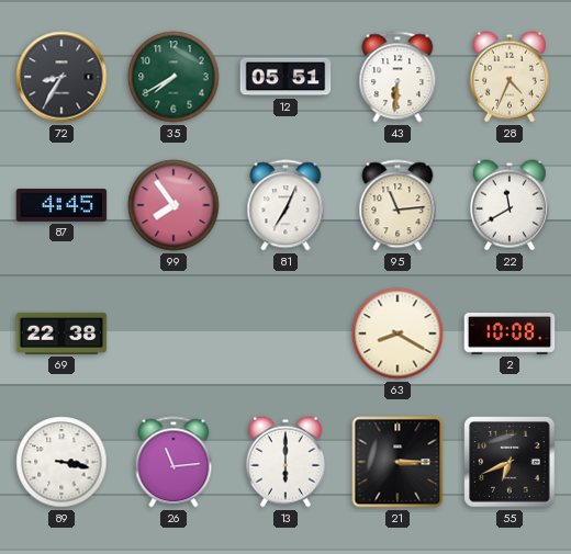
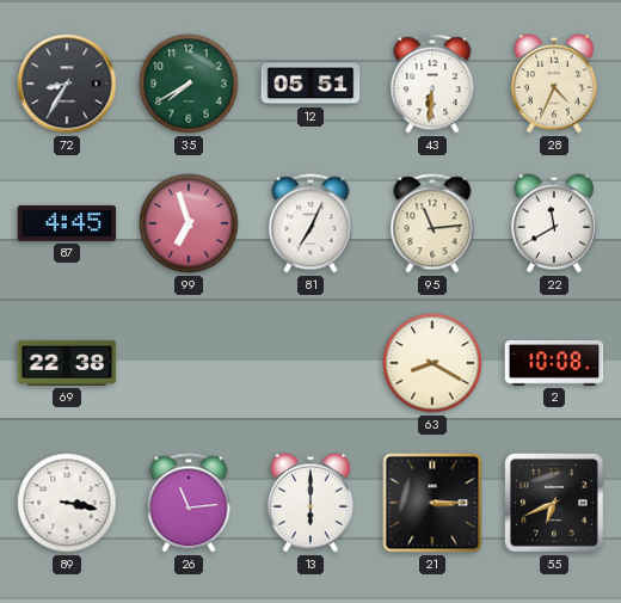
99: 7:54 -> 6:57
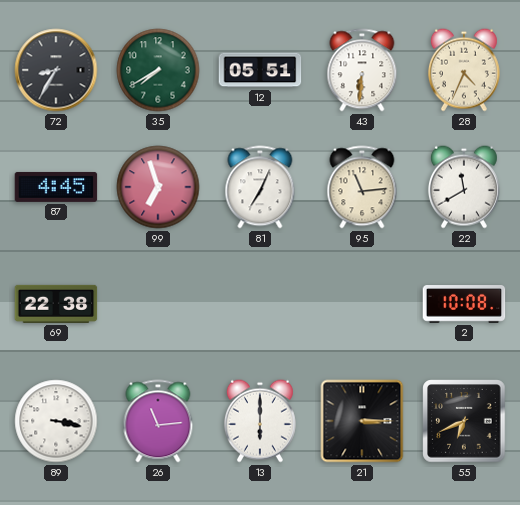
63: 8:20 -> none
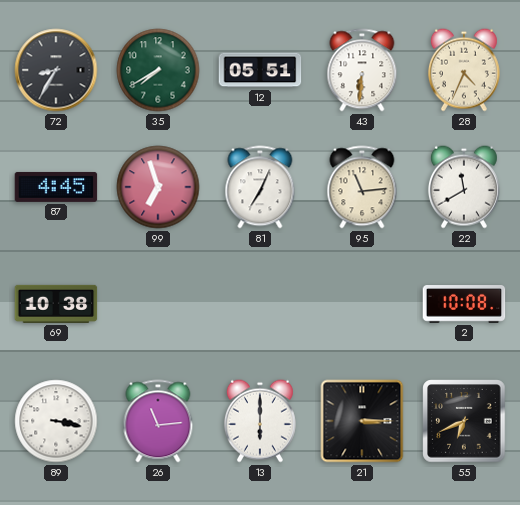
69: 22:38 -> 10:38
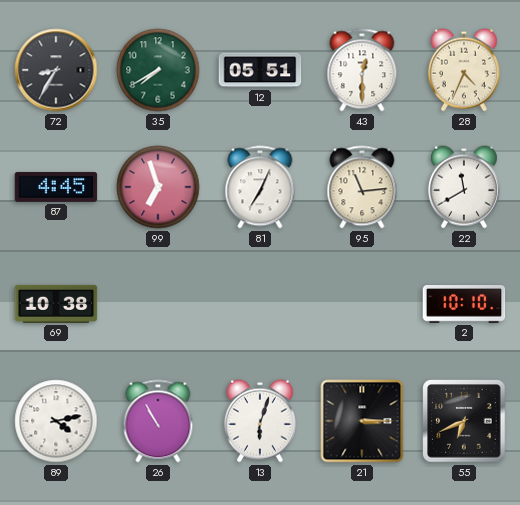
43: 6:31 -> 12:30
2: 10:08 -> 10:10
89: 3:17 -> 4:13
26: 11:14 -> 10:55
13: 6:00 -> 6:03
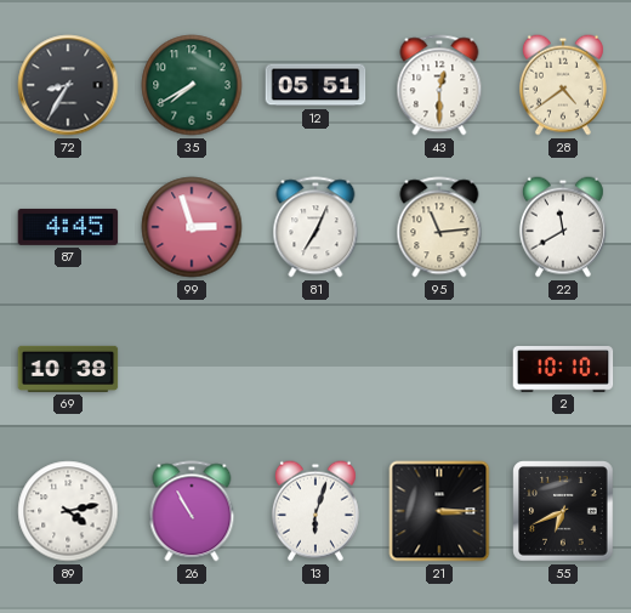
28: 4:34 -> 4:39
99: 6:57 -> 2:57
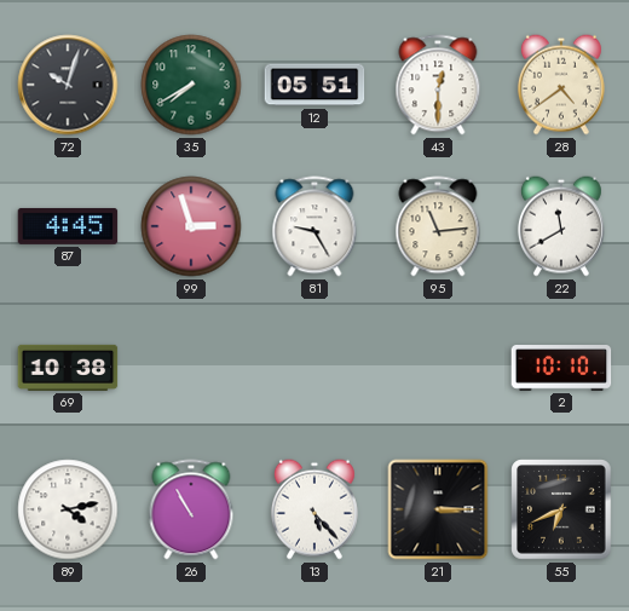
72: 8:35 -> 10:03
81: 7:04 -> 9:25
13: 6:03 -> 5:23
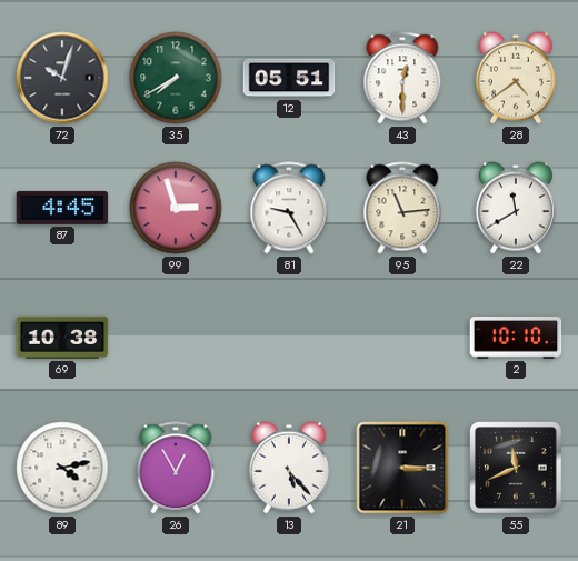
26: 10:55 -> 12:55
55: 6:41 -> 11:41
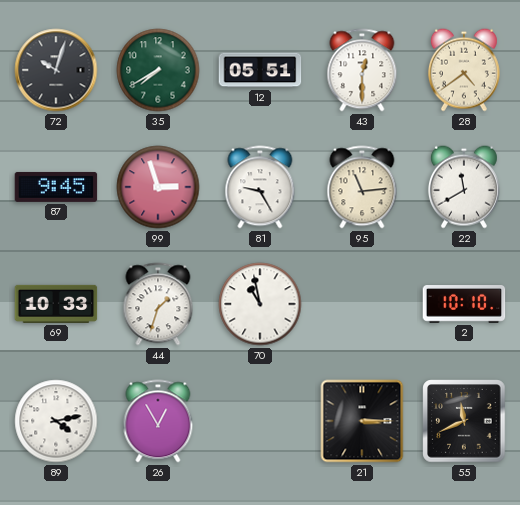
87: 4:45 -> 9:45
69: 10:38 -> 10:33
44: none -> 1:33
70: none -> 10:58
13: 5:23 -> none
